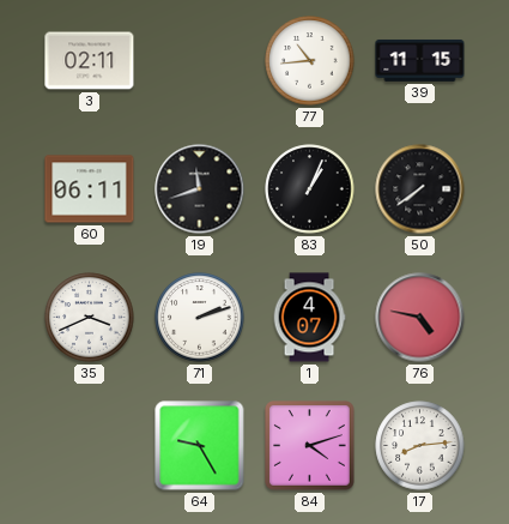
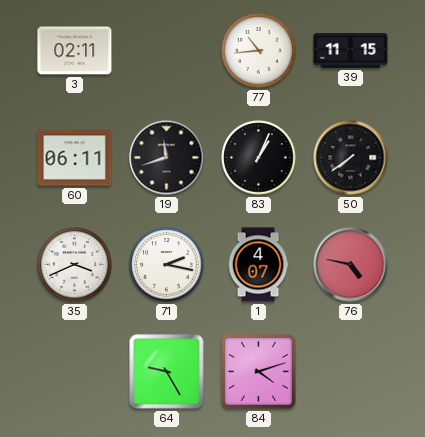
71: 2:12 -> 2:17
17: 8:14 -> none
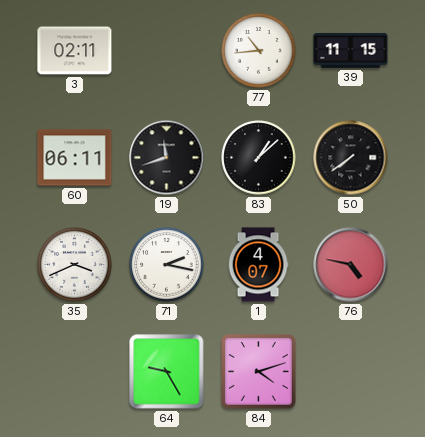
83: 1:04 -> 1:08
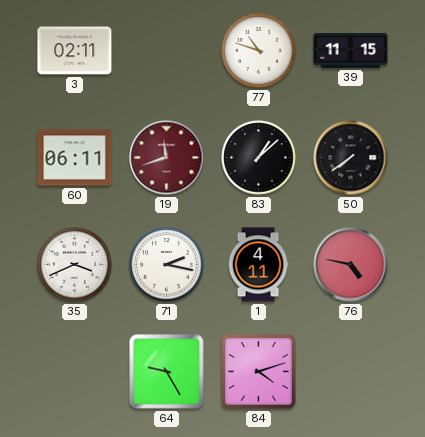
77: 10:44 -> 10:48
19 dial: black -> burgundy
1: 4:07 -> 4:11
